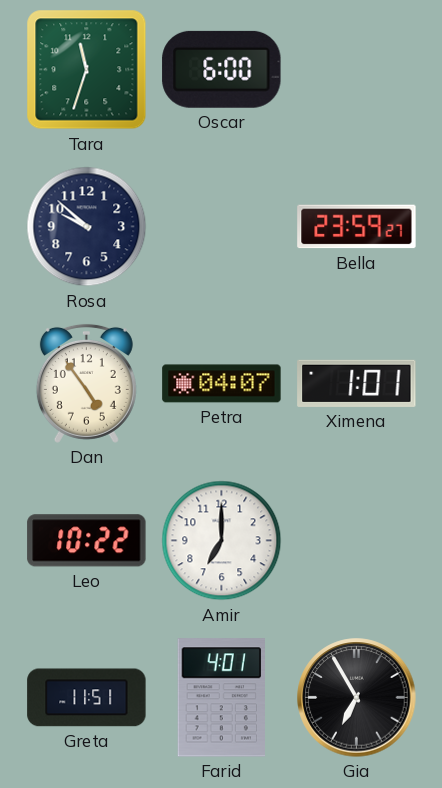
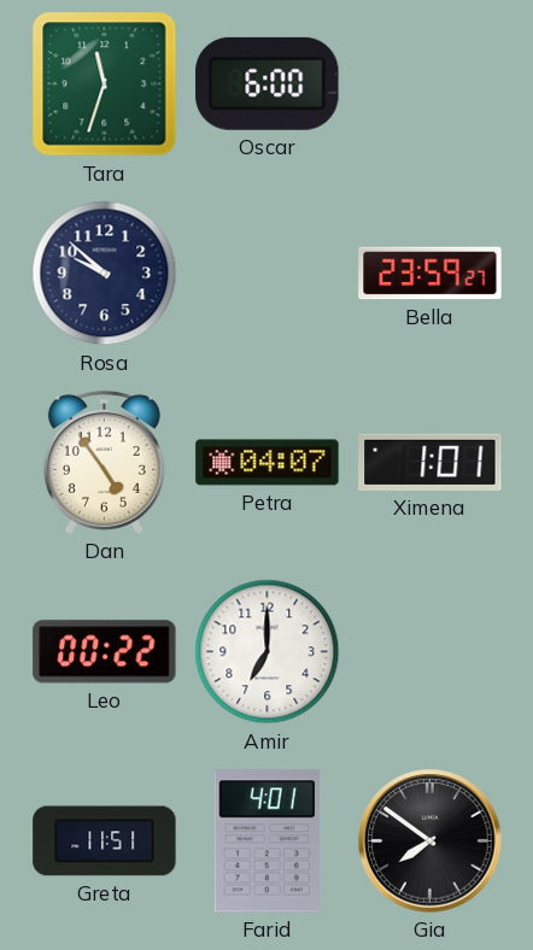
Leo: 10:22 -> 00:22
Gia: 6:55 -> 7:51
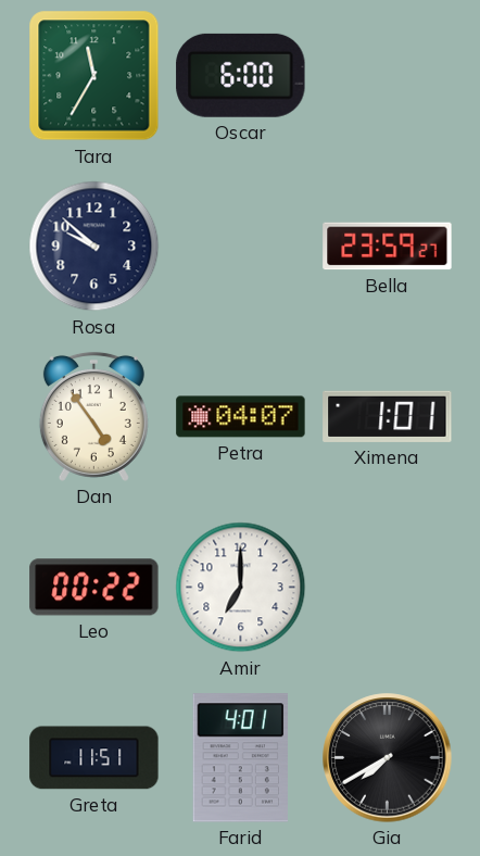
Tara: 11:33 -> 11:35
Gia: 7:51 -> 7:40
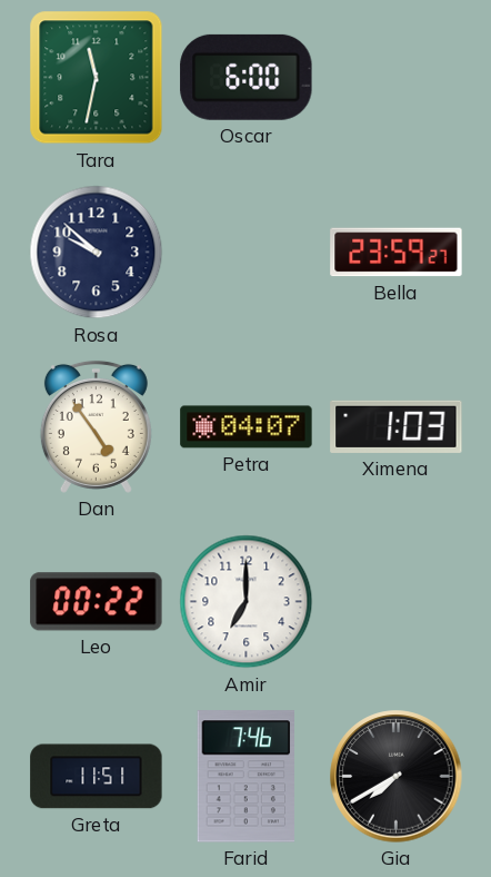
Tara: 11:35 -> 11:32
Ximena: 1:01 -> 1:03
Farid: 4:01 -> 7:46
